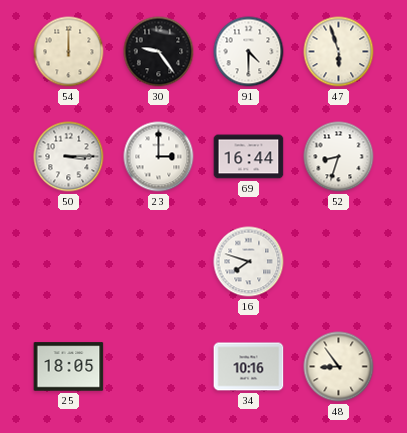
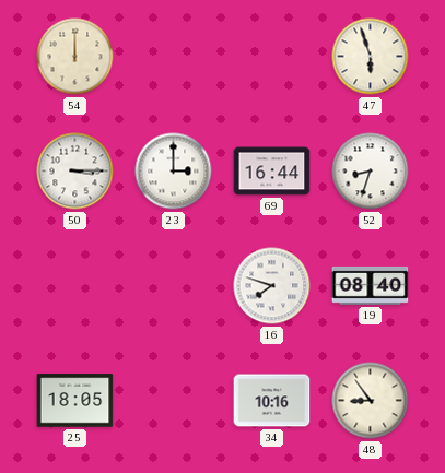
30: 9:24 -> none
91: 4:30 -> none
19: none -> 08:40
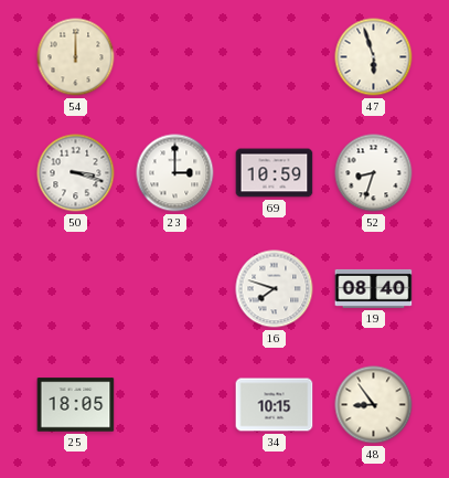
50: 3:15 -> 3:18
69: 16:44 -> 10:59
34: 10:16 -> 10:15
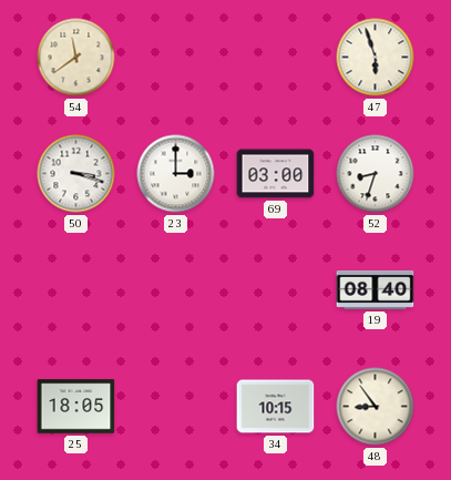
54: 12:00 -> 11:39
69: 10:59 -> 03:00
16: 7:48 -> none
